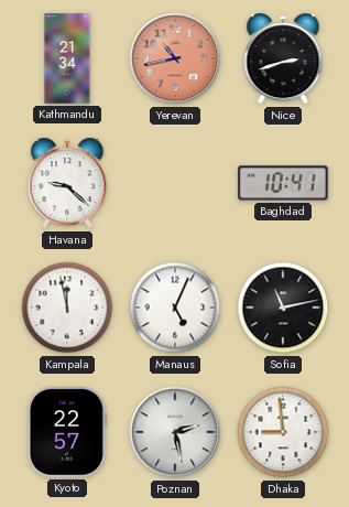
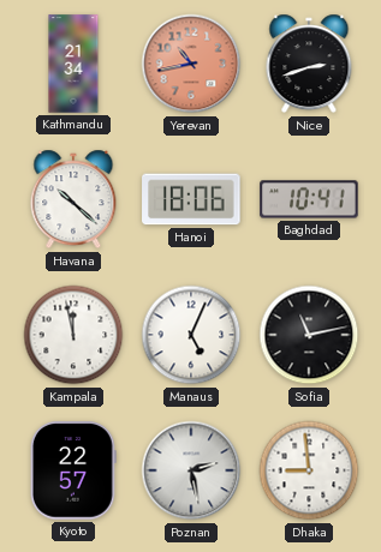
Havana: 9:22 -> 10:22
Hanoi: none -> 18:06
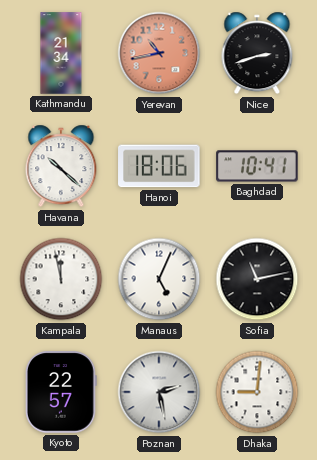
Dhaka: 8:59 -> 9:01
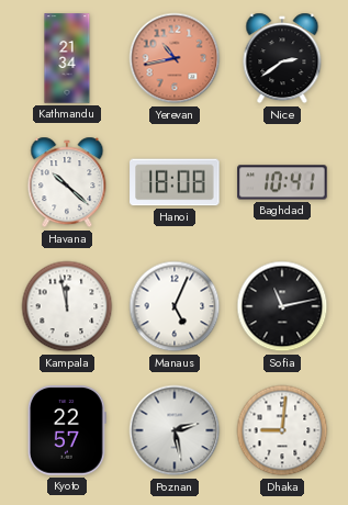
Nice: 2:42 -> 2:39
Hanoi: 18:06 -> 18:08
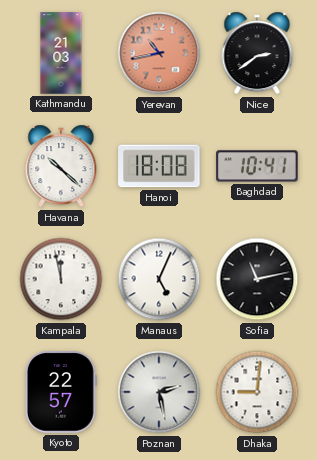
Kathmandu: 21:34 -> 21:03
